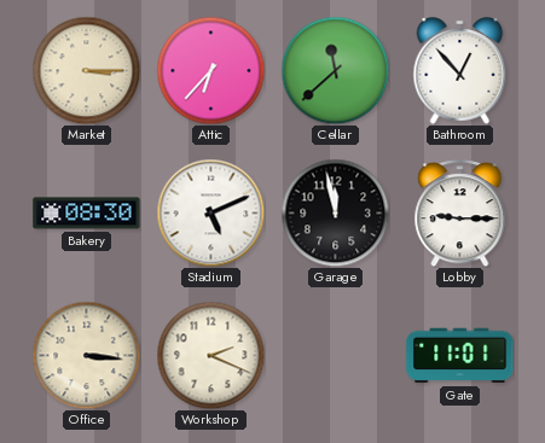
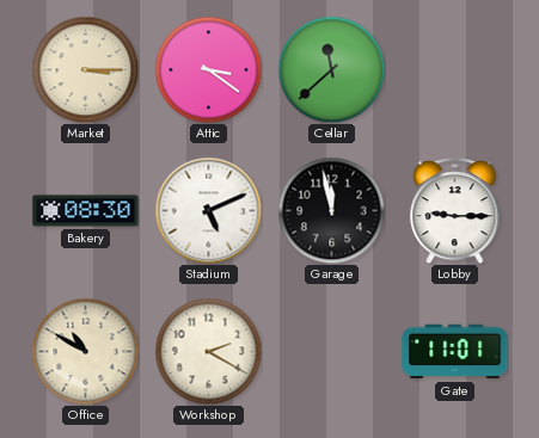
Attic: 6:37 -> 3:21
Bathroom: 12:53 -> none
Office: 3:16 -> 10:50
Workshop: 2:19 -> 2:20
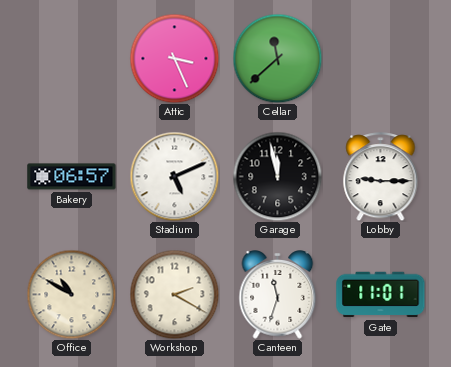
Market: 3:15 -> none
Attic: 3:21 -> 3:26
Bakery: 08:30 -> 06:57
Canteen: none -> 11:33
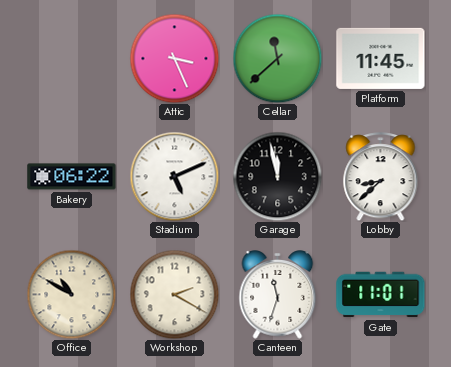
Platform: none -> 11:45
Bakery: 06:57 -> 06:22
Lobby: 9:15 -> 8:38
